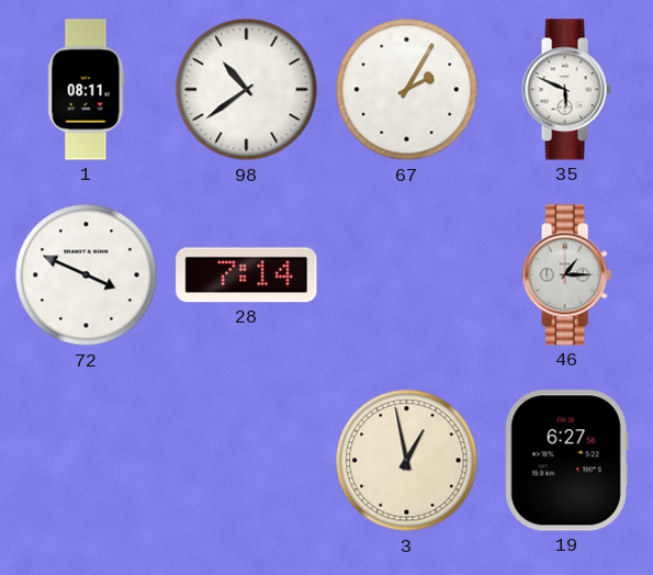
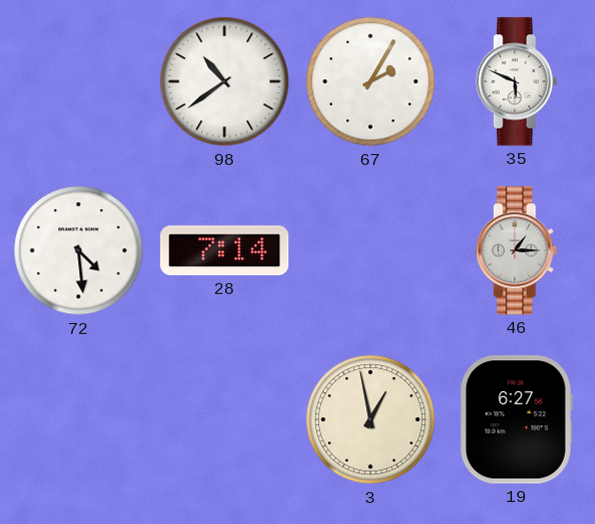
1: 08:11 -> none
72: 3:49 -> 4:29
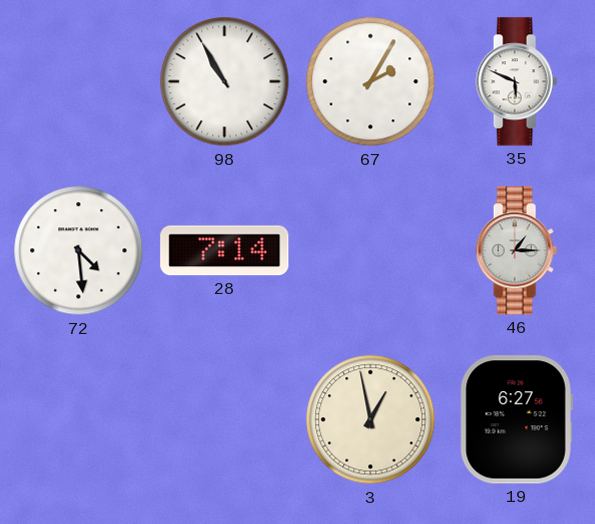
98: 10:39 -> 10:55
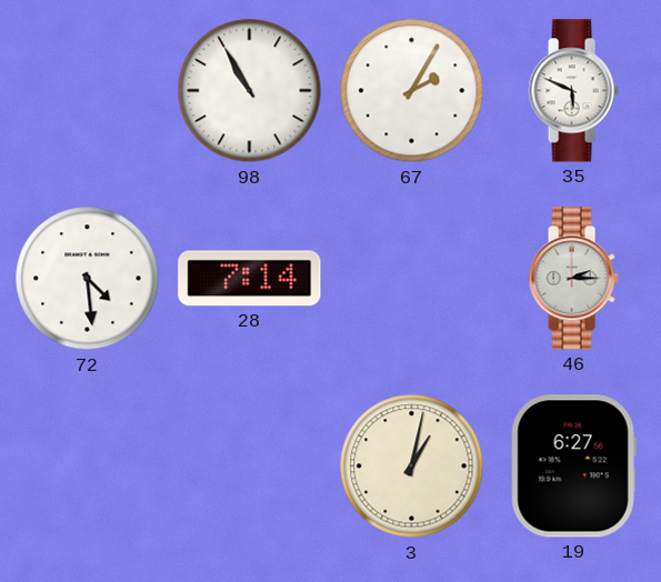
46: 1:15 -> 2:15
3: 12:58 -> 1:02
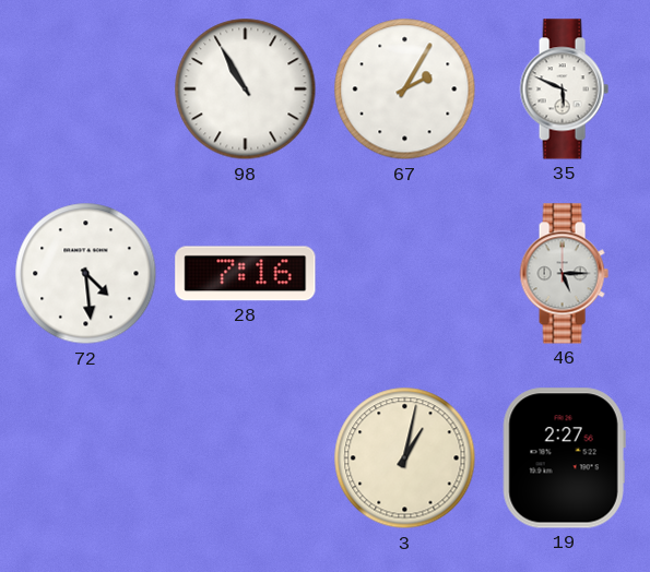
28: 7:14 -> 7:16
46: 2:15 -> 5:15
19: 6:27 -> 2:27
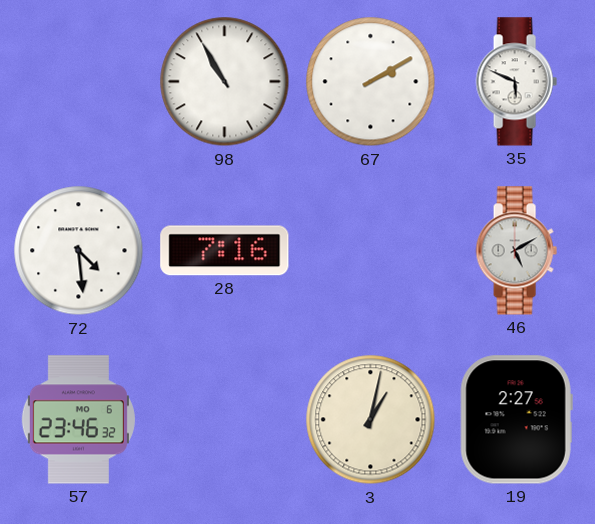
67: 2:05 -> 2:10
46: 5:15 -> 5:10
57: none -> 23:46
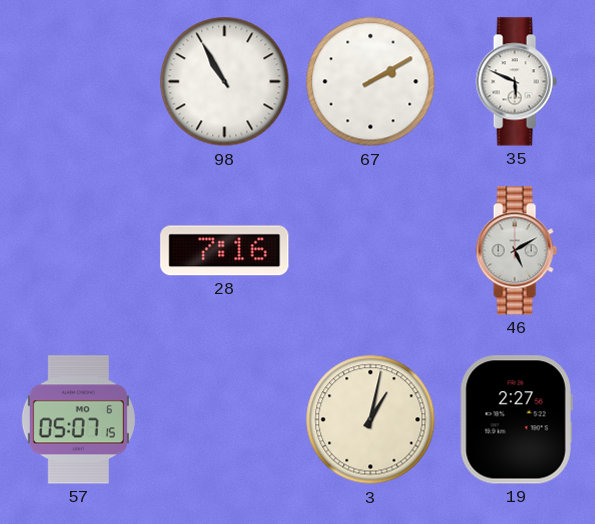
72: 4:29 -> none
57: 23:46 -> 05:07
